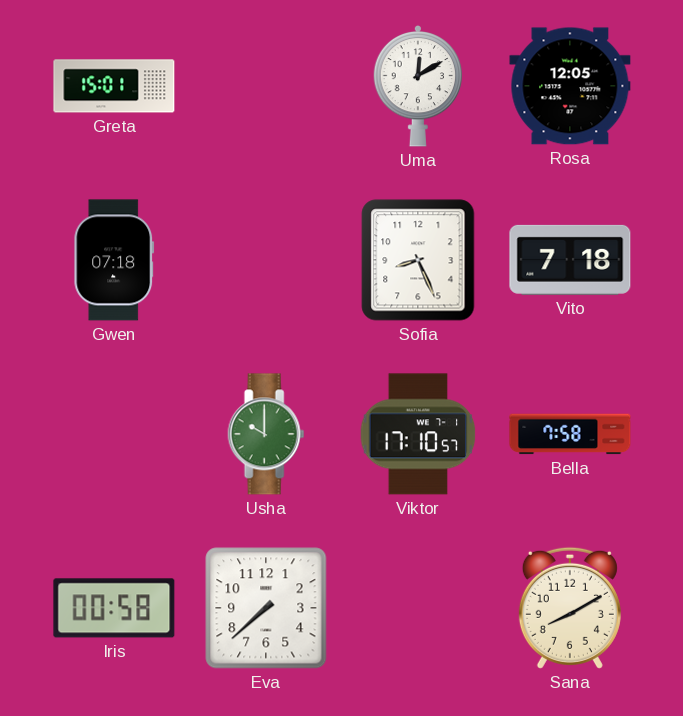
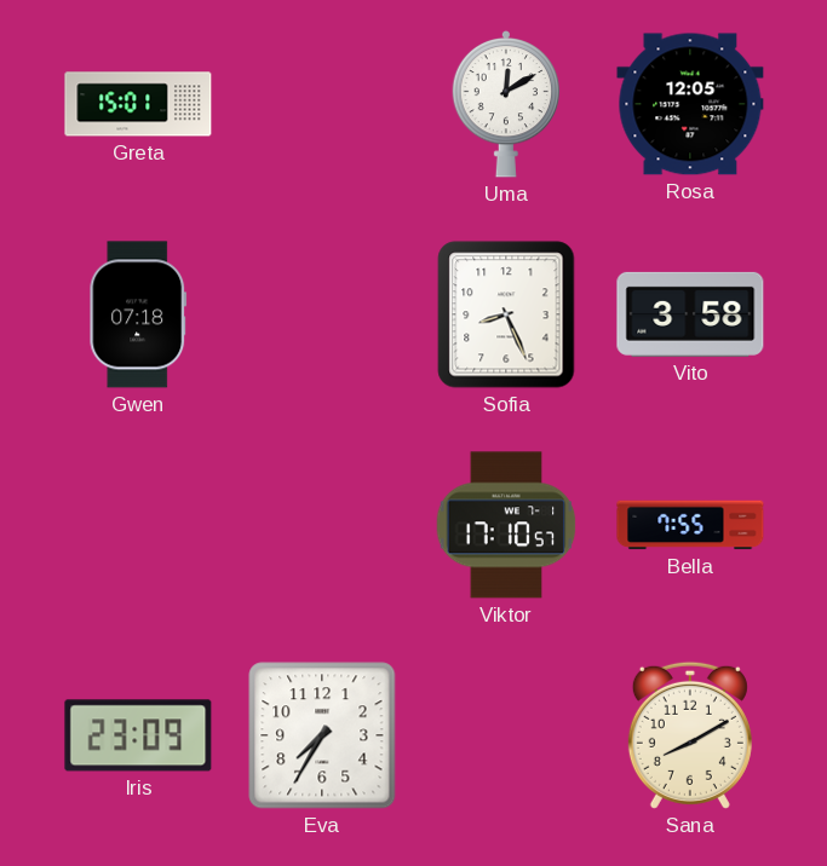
Vito: 7:18 -> 3:58
Usha: 10:00 -> none
Bella: 7:58 -> 7:55
Iris: 00:58 -> 23:09
Eva: 7:38 -> 7:35
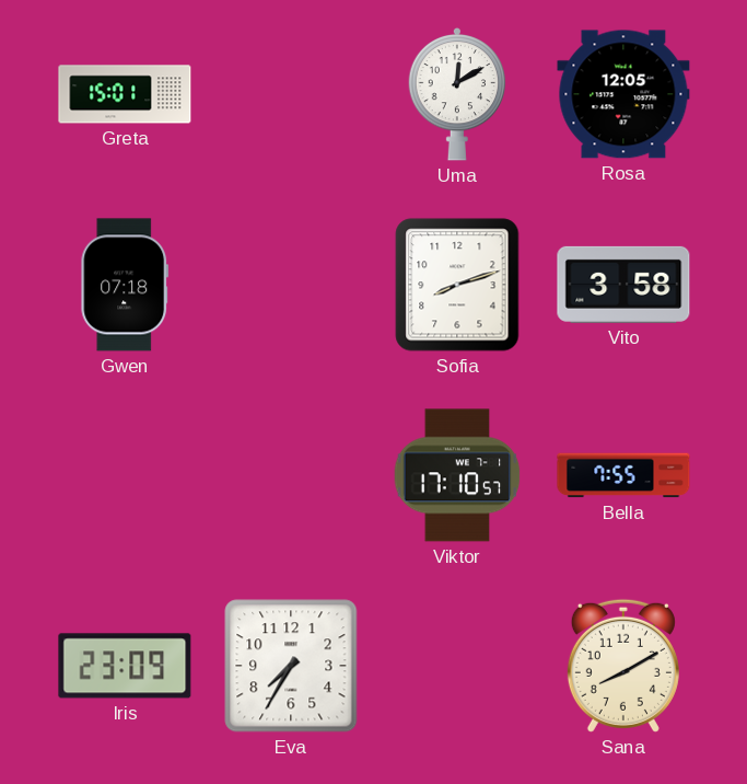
Sofia: 8:26 -> 8:12
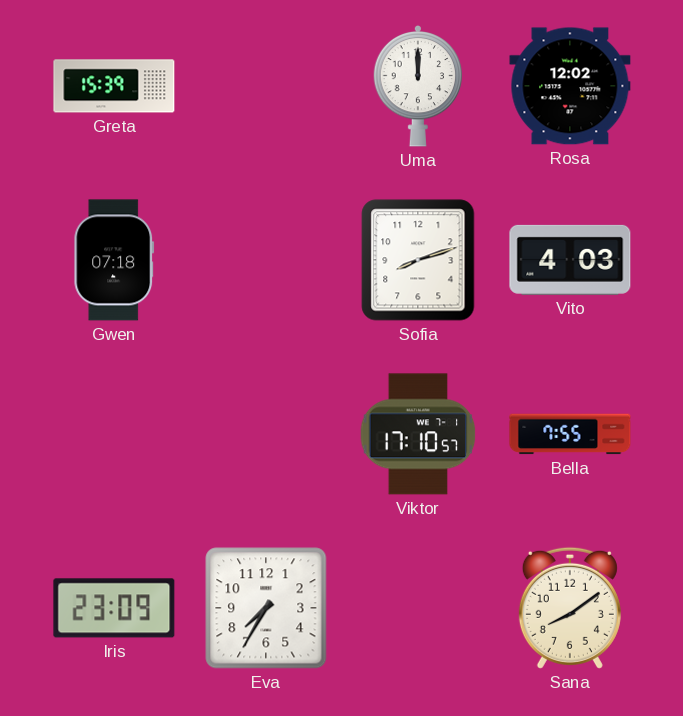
Greta: 15:01 -> 15:39
Uma: 12:10 -> 12:00
Rosa: 12:05 -> 12:02
Vito: 3:58 -> 4:03
Sana: 8:10 -> 8:09
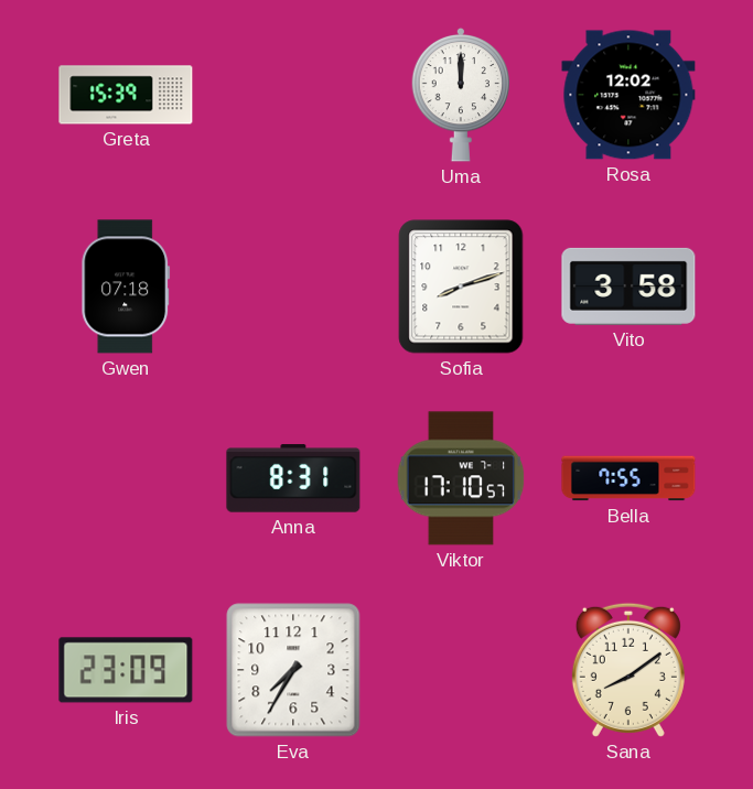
Vito: 4:03 -> 3:58
Anna: none -> 8:31
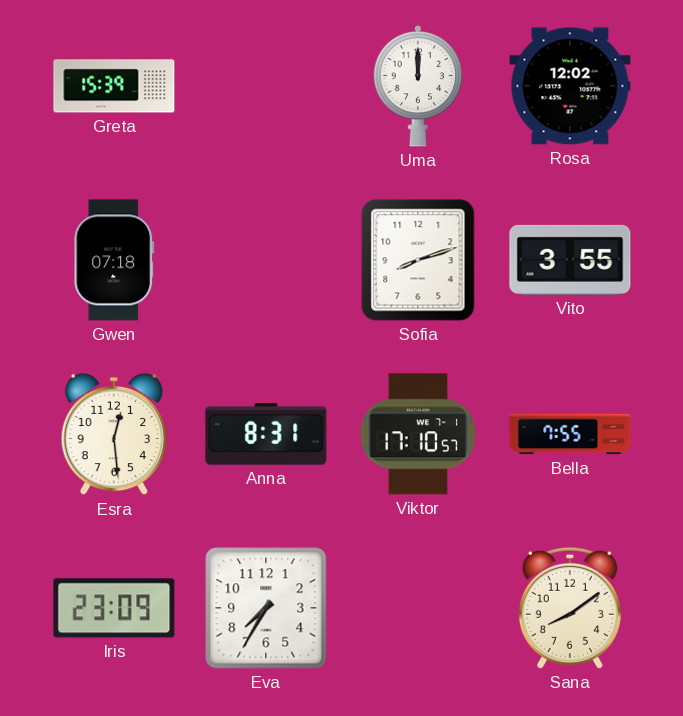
Vito: 3:58 -> 3:55
Esra: none -> 12:29
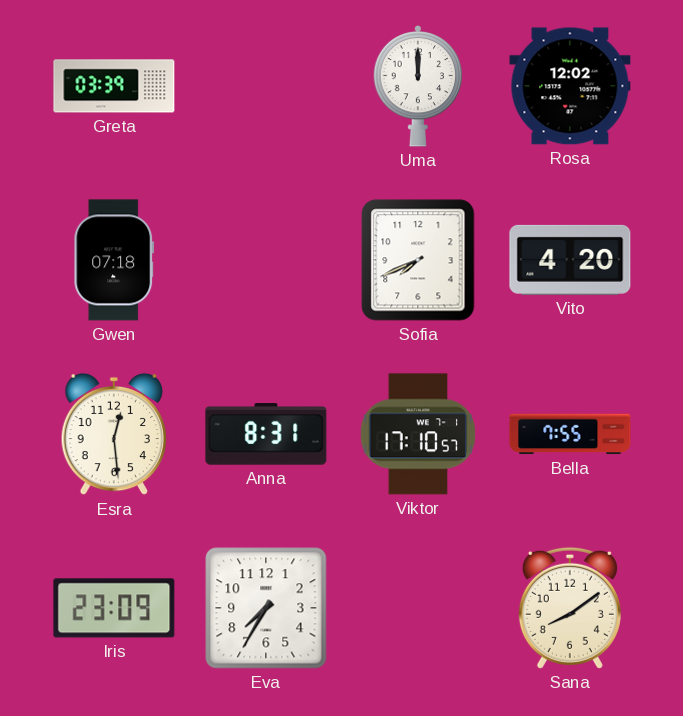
Greta: 15:39 -> 03:39
Sofia: 8:12 -> 7:41
Vito: 3:55 -> 4:20
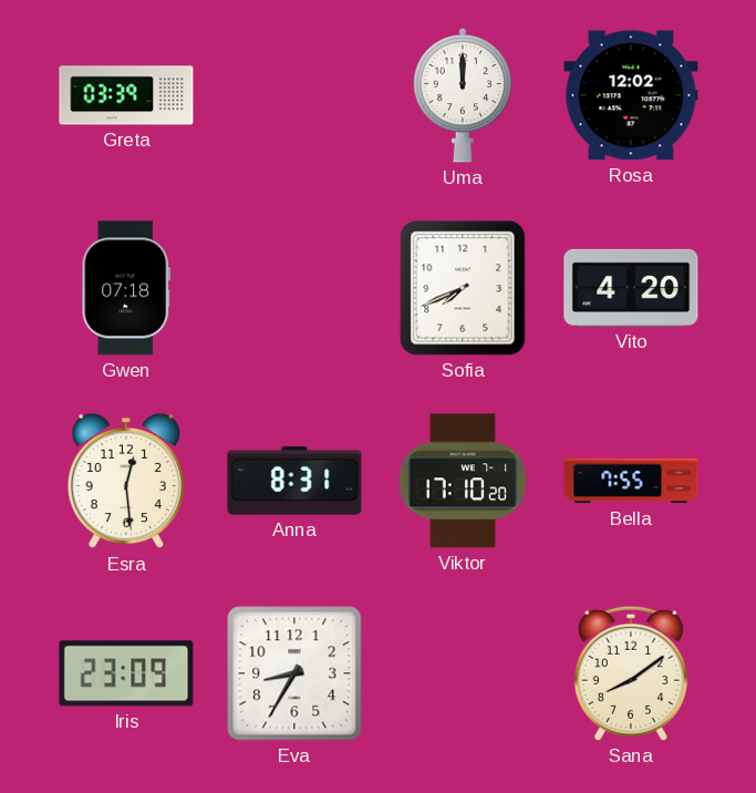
Viktor: 17:10:57 -> 17:10:20
Eva: 7:35 -> 8:35
